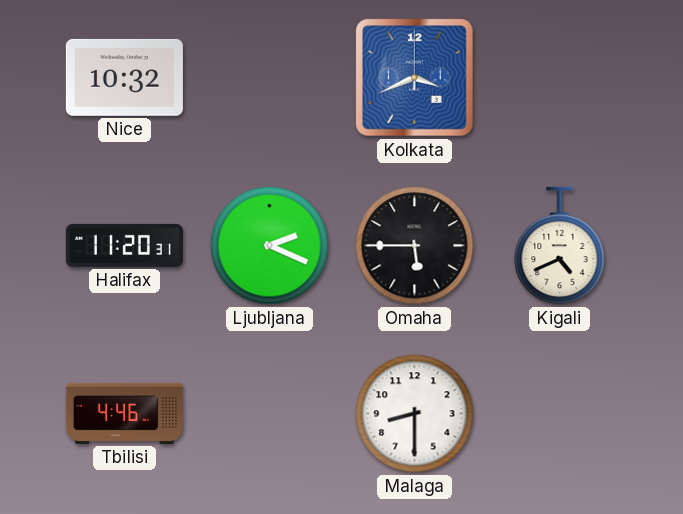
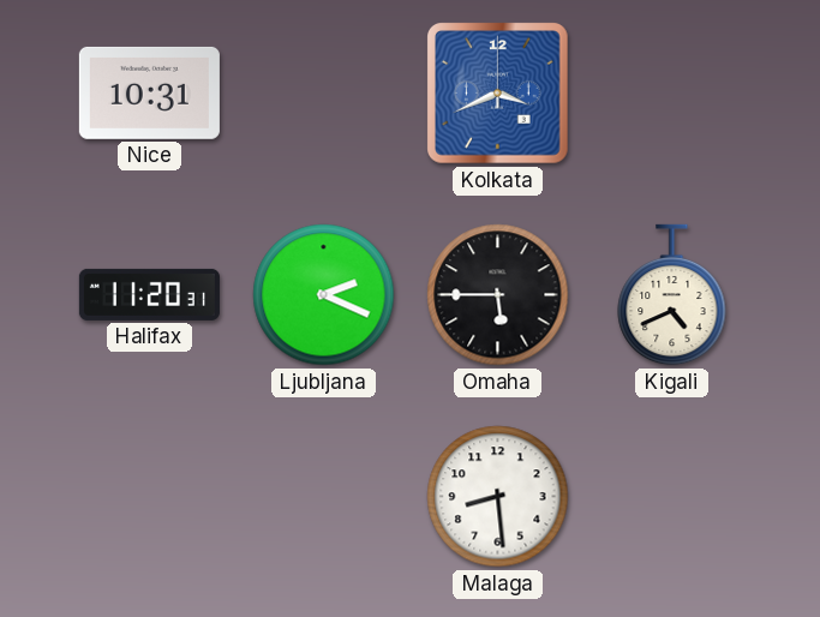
Nice: 10:32 -> 10:31
Tbilisi: 4:46 -> none
Malaga: 8:30 -> 8:29
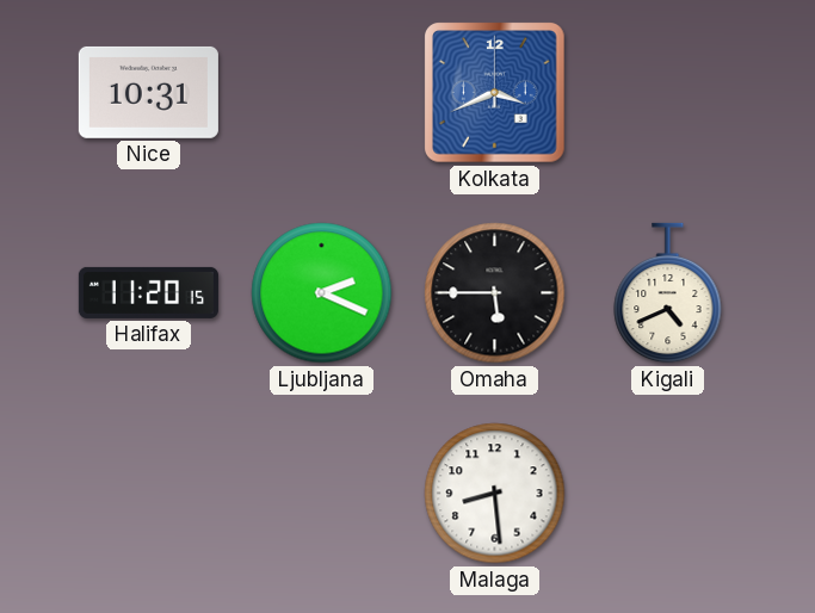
Halifax: 11:20:31 -> 11:20:15
